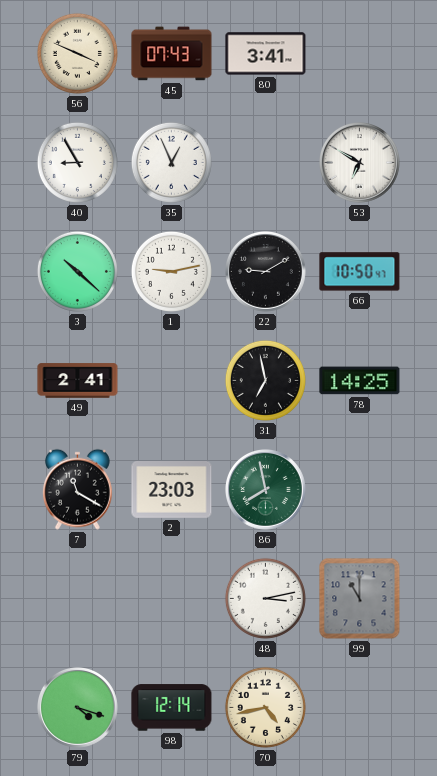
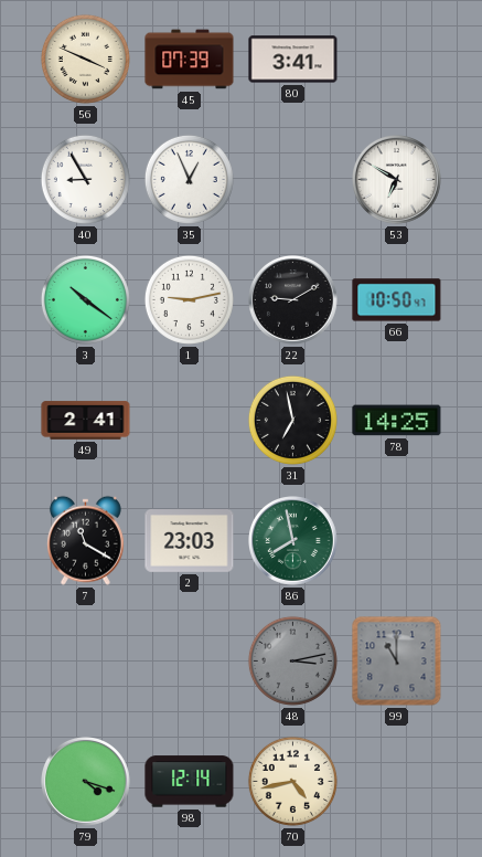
45: 07:43 -> 07:39
3: 10:22 -> 10:21
48 dial: white -> grey
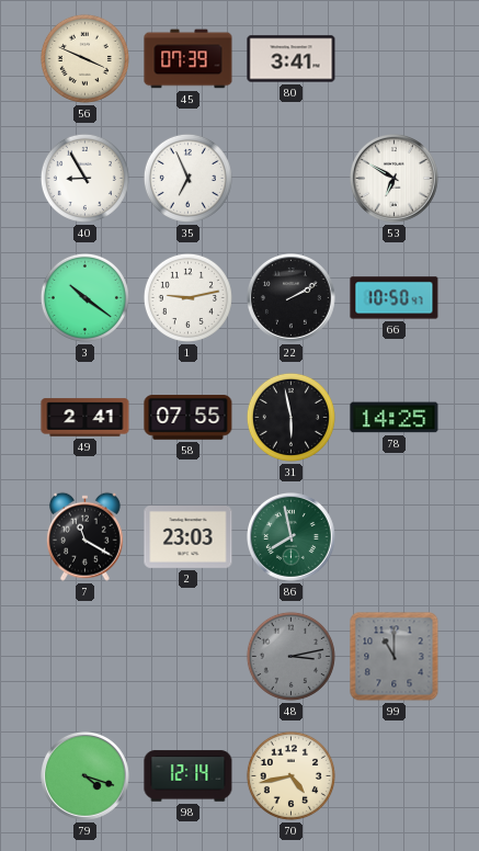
35: 12:56 -> 6:56
22: 9:10 -> 2:10
58: none -> 07:55
31: 6:58 -> 5:58
